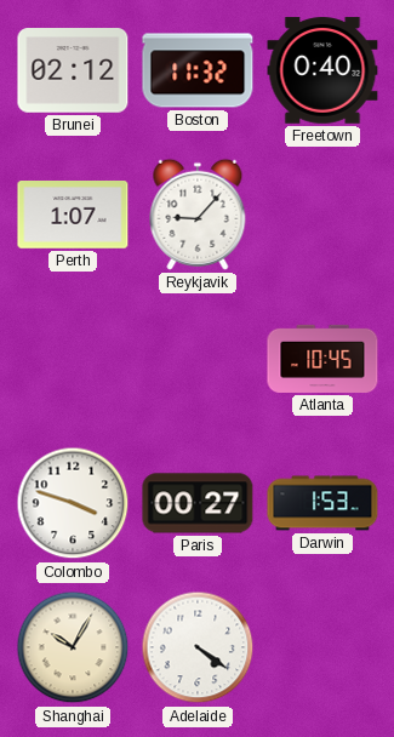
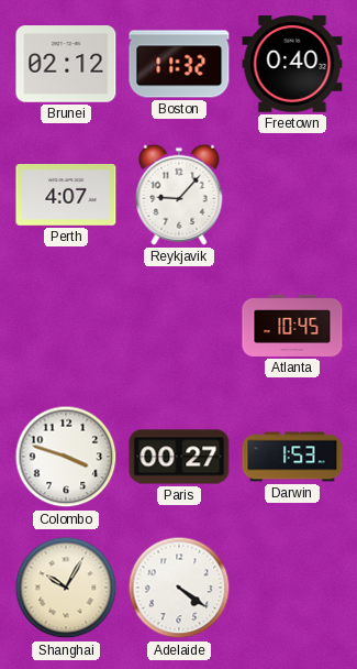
Perth: 1:07 -> 4:07
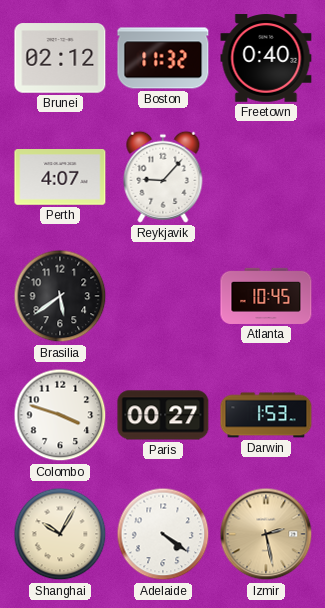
Brasilia: none -> 5:39
Izmir: none -> 2:28
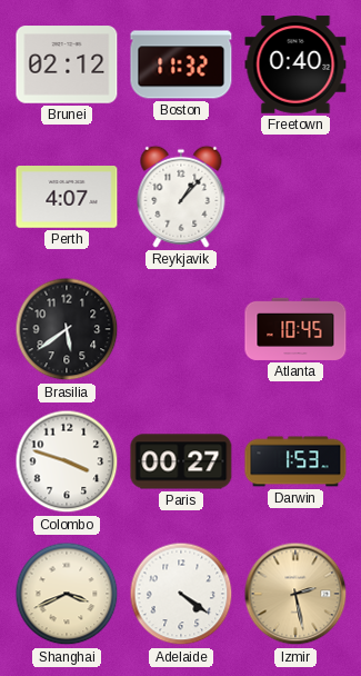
Reykjavik: 9:07 -> 1:07
Shanghai: 10:05 -> 3:41
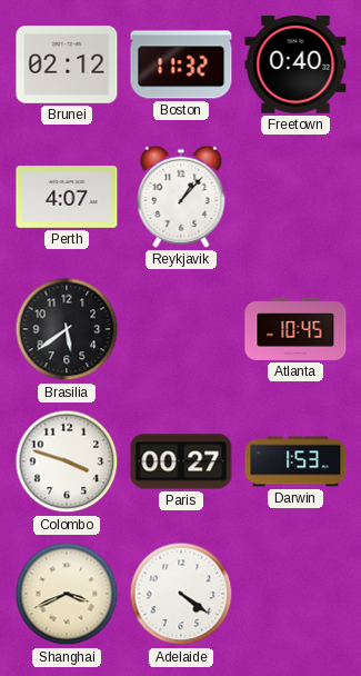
Izmir: 2:28 -> none
